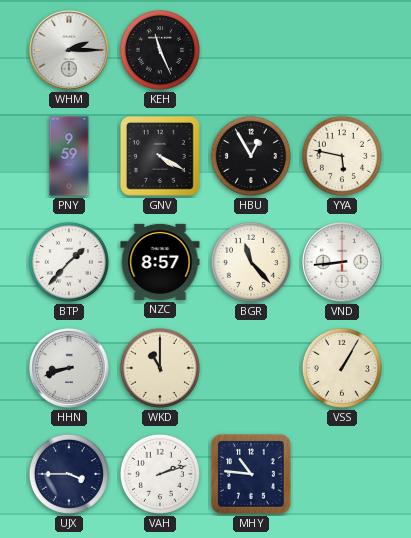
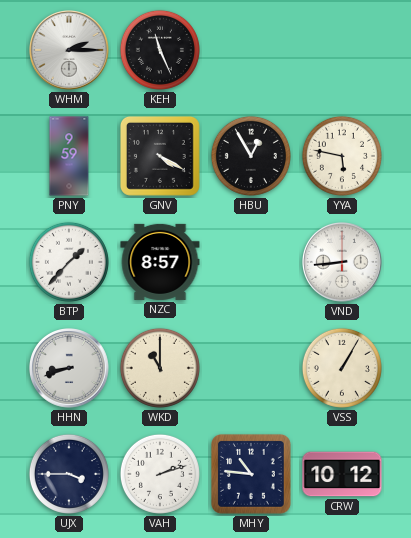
BGR: 11:23 -> none
CRW: none -> 10:12
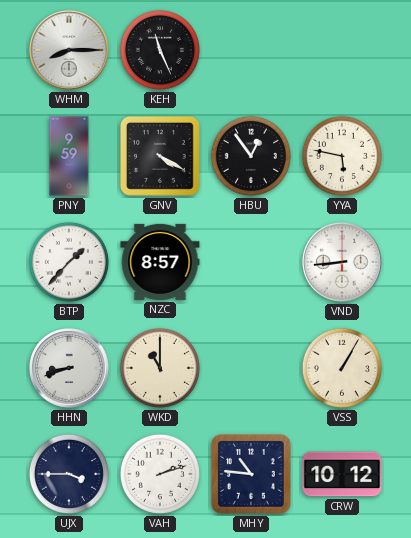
WHM: 2:15 -> 8:15
HBU: 12:55 -> 12:54
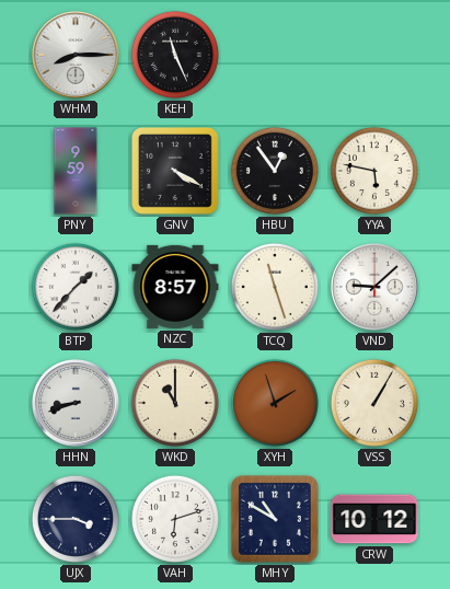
TCQ: none -> 11:27
VND: 8:44 -> 9:08
XYH: none -> 1:57
VAH: 2:12 -> 6:12
MHY: 10:46 -> 10:50
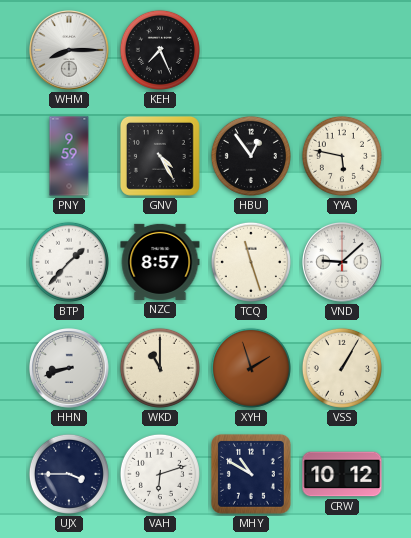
KEH: 11:26 -> 7:26
GNV: 4:20 -> 4:25
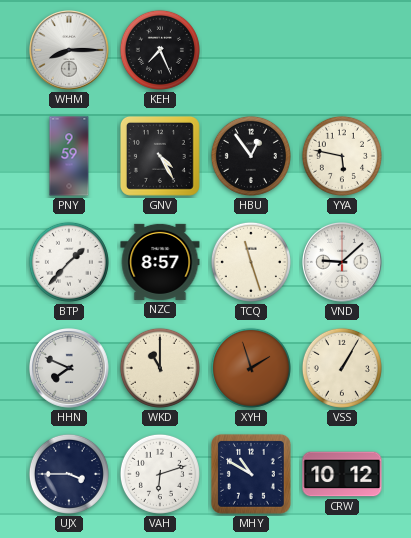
HHN: 8:42 -> 7:49
